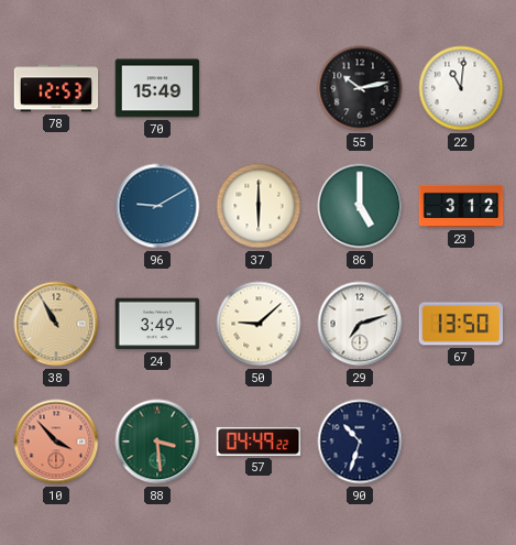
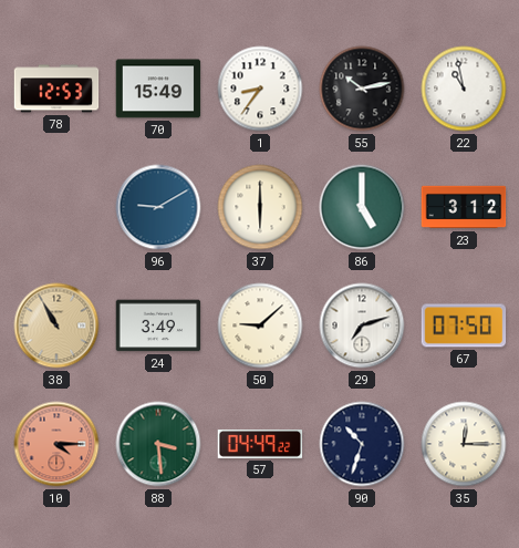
1: none -> 8:36
22: 11:01 -> 10:58
67: 13:50 -> 07:50
10: 3:53 -> 4:15
35: none -> 12:15
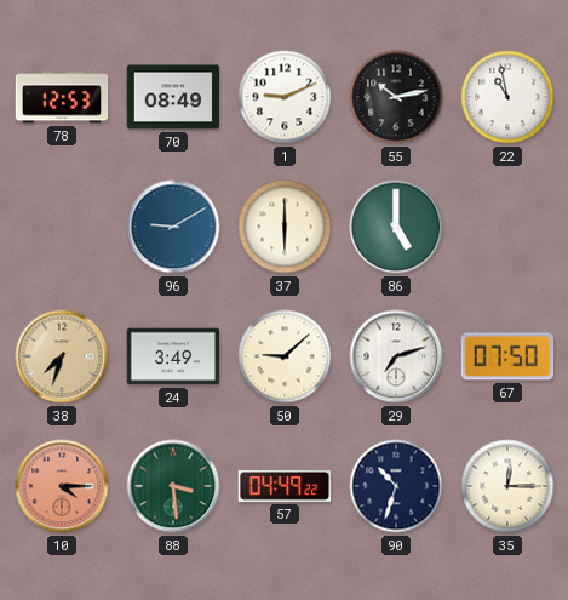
70: 15:49 -> 08:49
1: 8:36 -> 9:11
23: 3:12 -> none
38: 10:55 -> 7:33
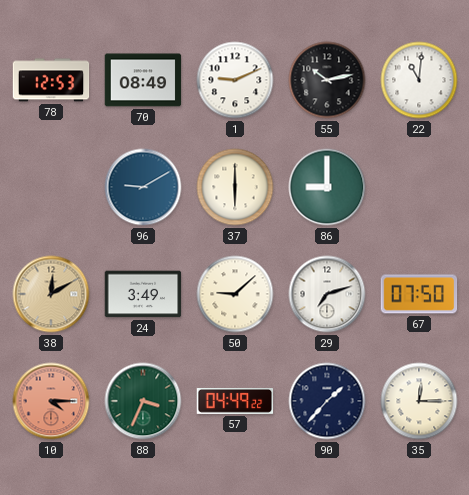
22: 10:58 -> 11:01
86: 5:00 -> 9:00
38: 7:33 -> 12:10
88: 3:29 -> 3:34
90: 10:33 -> 1:37
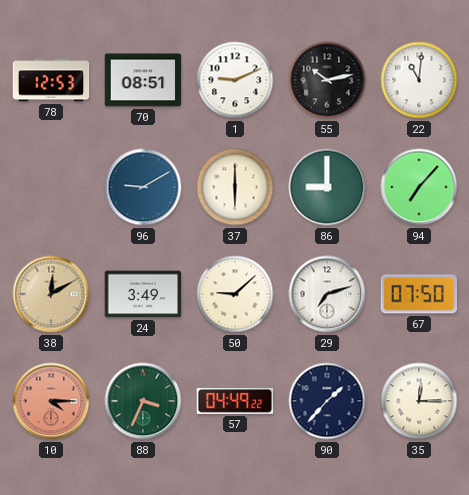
70: 08:49 -> 08:51
94: none -> 7:07
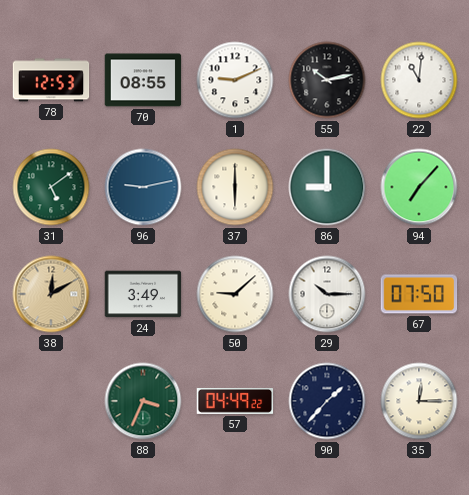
70: 08:51 -> 08:55
31: none -> 5:09
96: 9:10 -> 9:13
29: 7:12 -> 10:15
10: 4:15 -> none
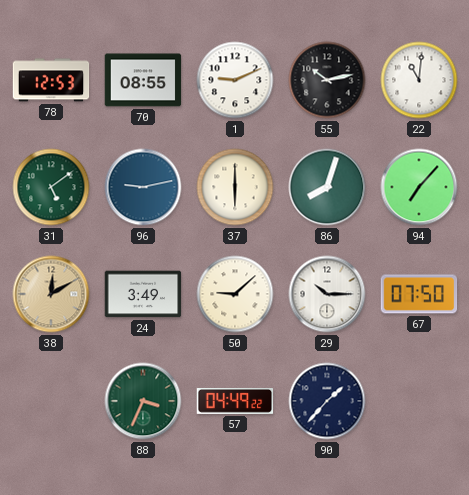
86: 9:00 -> 8:03
35: 12:15 -> none
